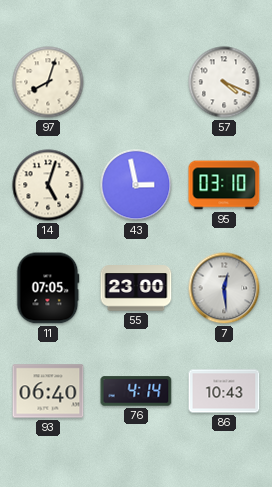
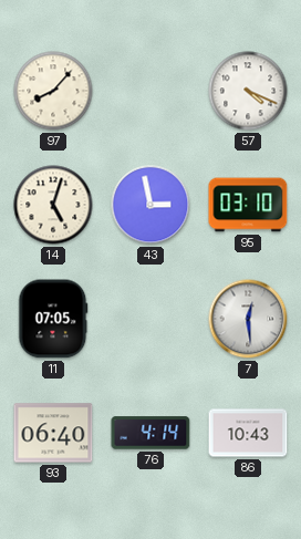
97: 8:03 -> 8:07
55: 23:00 -> none
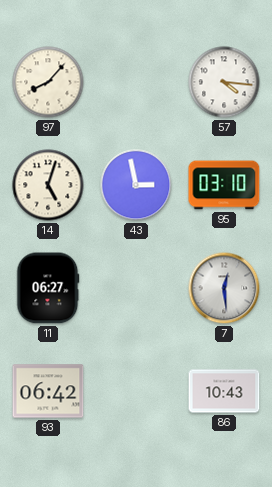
57: 4:19 -> 4:16
11: 07:05 -> 06:27
93: 06:40 -> 06:42
76: 4:14 -> none
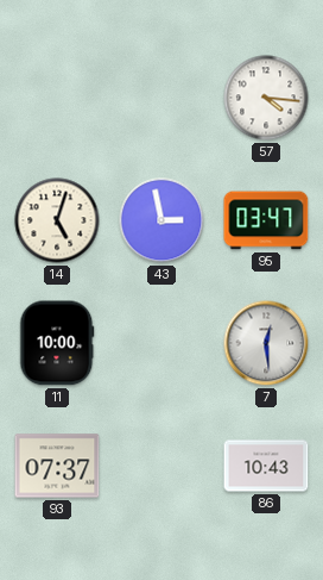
97: 8:07 -> none
95: 03:10 -> 03:47
11: 06:27 -> 10:00
93: 06:42 -> 07:37
